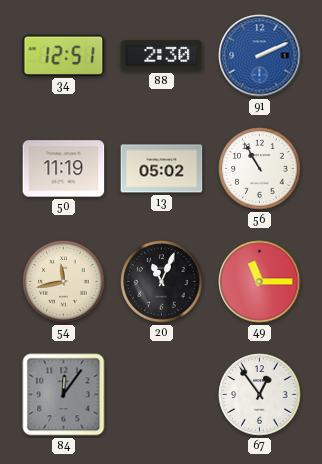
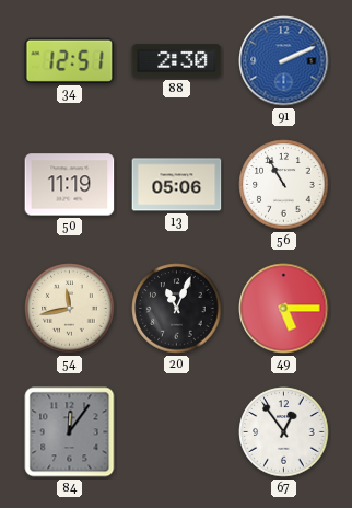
13: 05:02 -> 05:06
49: 11:15 -> 5:15
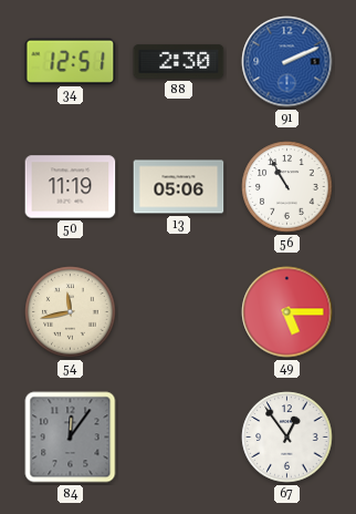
20: 11:04 -> none
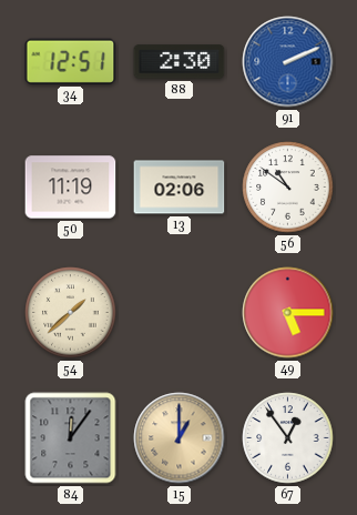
13: 05:06 -> 02:06
56: 10:55 -> 10:51
54: 11:43 -> 1:38
15: none -> 1:00
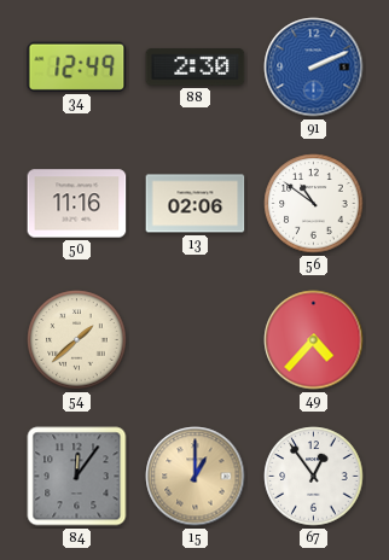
34: 12:51 -> 12:49
50: 11:19 -> 11:16
49: 5:15 -> 4:37
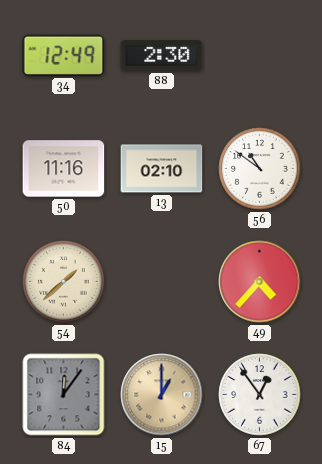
91: 2:11 -> none
13: 02:06 -> 02:10
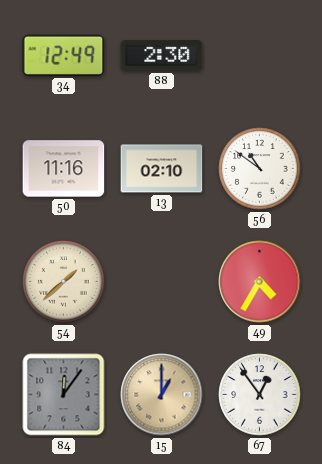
49: 4:37 -> 4:35
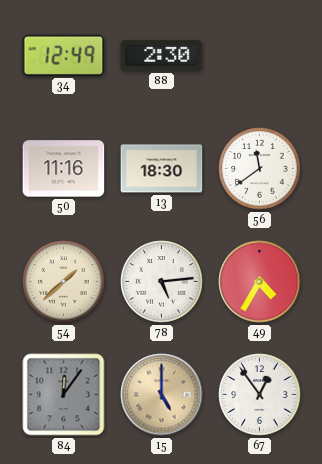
13: 02:10 -> 18:30
56: 10:51 -> 11:39
78: none -> 5:14
15: 1:00 -> 5:00
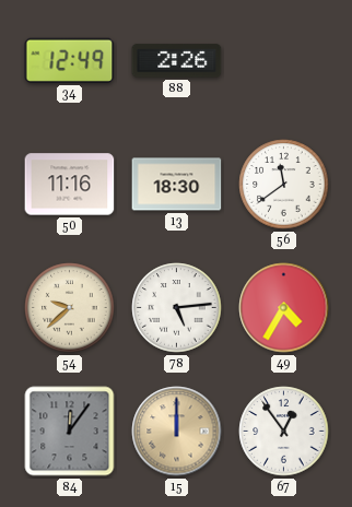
88: 2:30 -> 2:26
54: 1:38 -> 9:38
15: 5:00 -> 12:00
